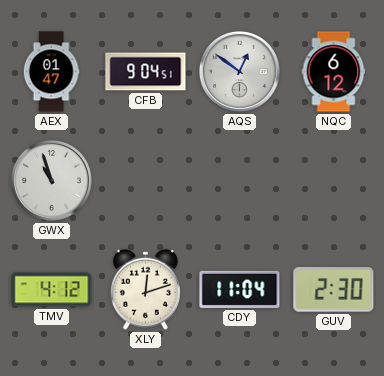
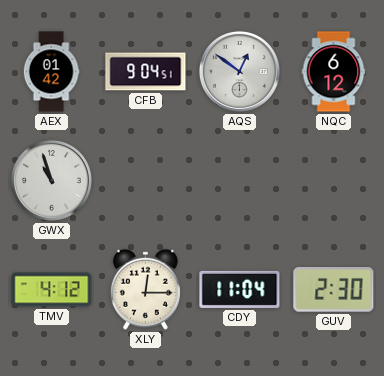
AEX: 01:47 -> 01:42
XLY: 12:12 -> 12:15
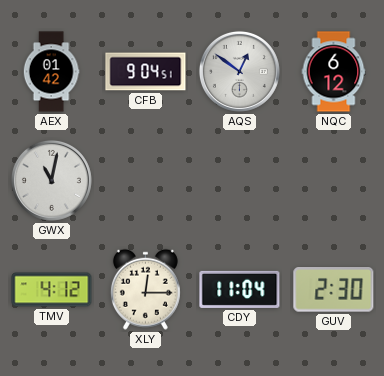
GWX: 10:57 -> 11:02
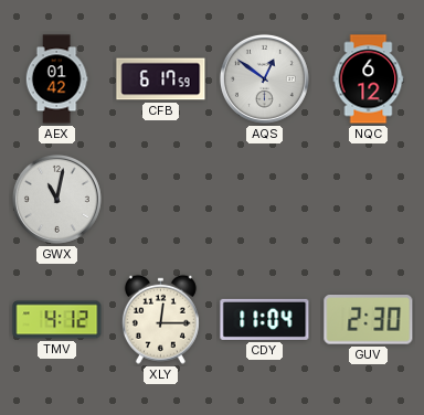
CFB: 9:04 -> 6:17
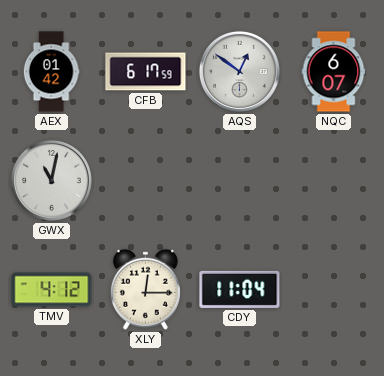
NQC: 6:12 -> 6:07
GUV: 2:30 -> none
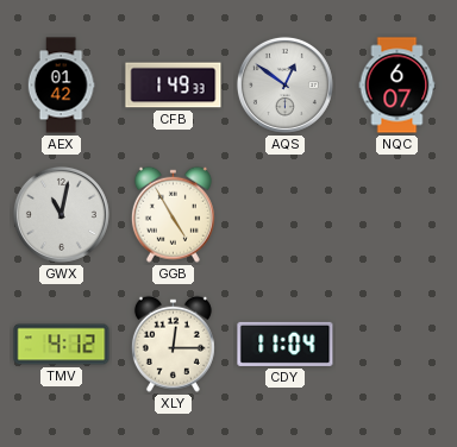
CFB: 6:17 -> 1:49
GGB: none -> 4:55
